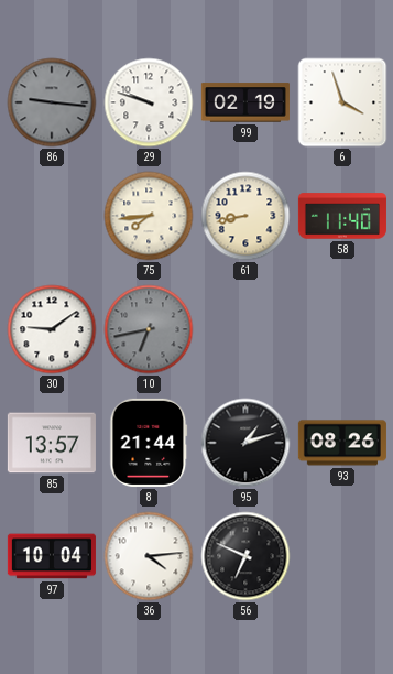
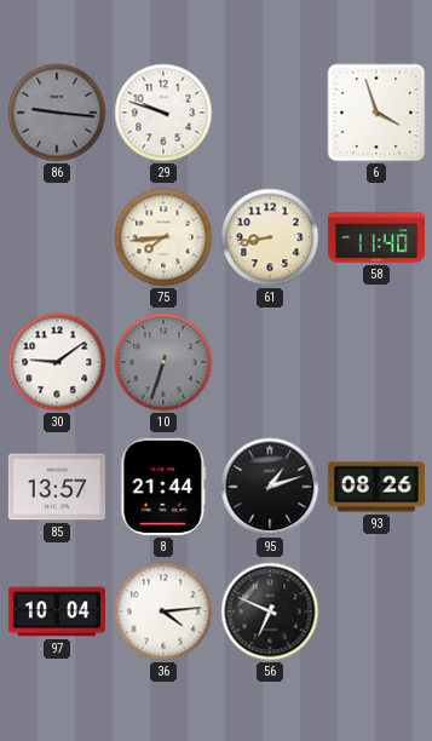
99: 02:19 -> none
10: 6:43 -> 6:33
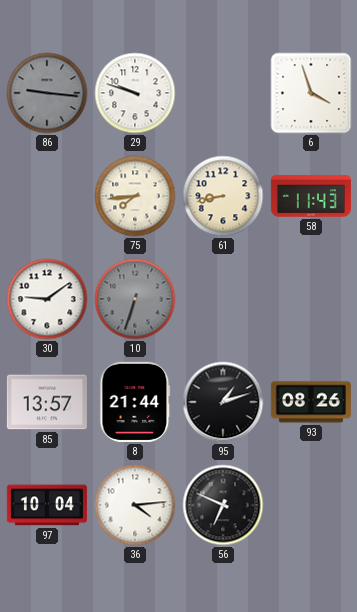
58: 11:40 -> 11:43
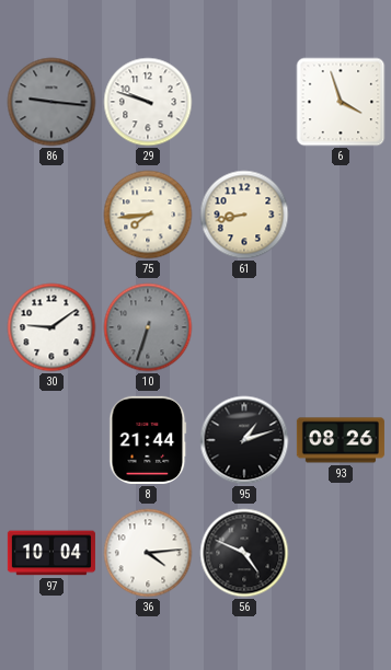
58: 11:43 -> none
85: 13:57 -> none
56: 6:49 -> 4:49
